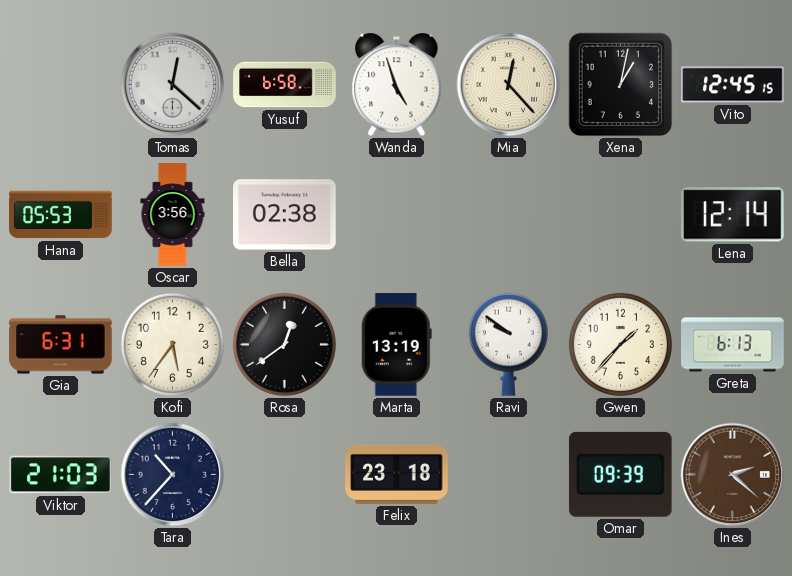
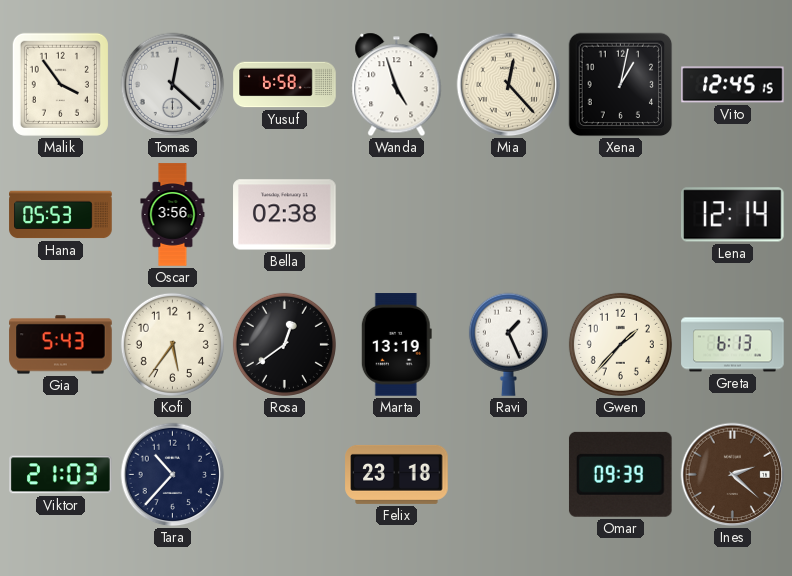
Malik: none -> 3:54
Gia: 6:31 -> 5:43
Ravi: 9:51 -> 1:26
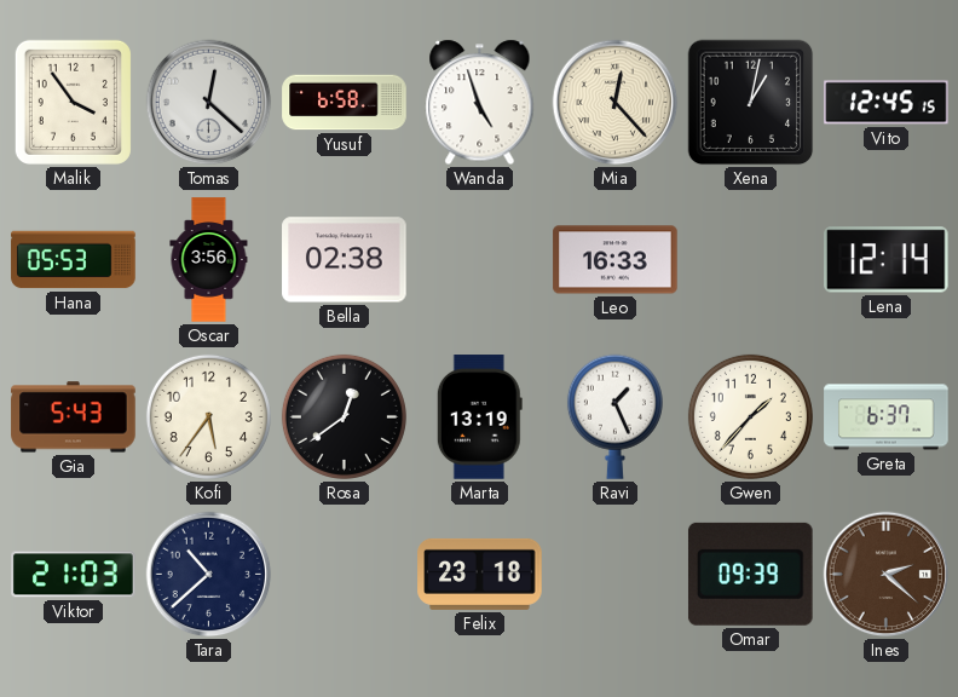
Leo: none -> 16:33
Greta: 6:13 -> 6:37
Tara: 10:37 -> 10:38
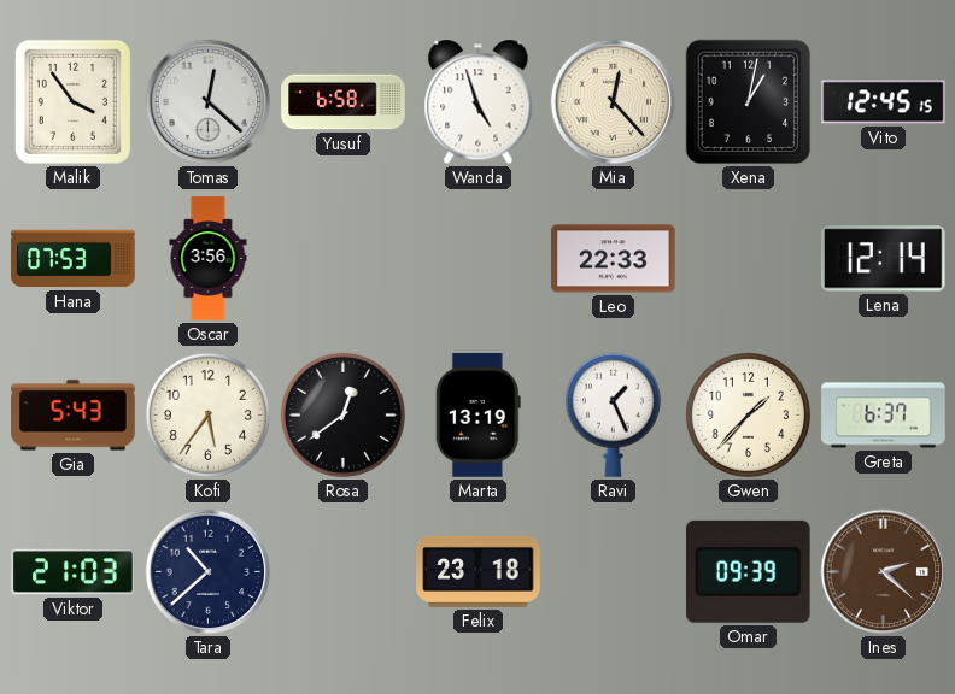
Hana: 05:53 -> 07:53
Bella: 02:38 -> none
Leo: 16:33 -> 22:33
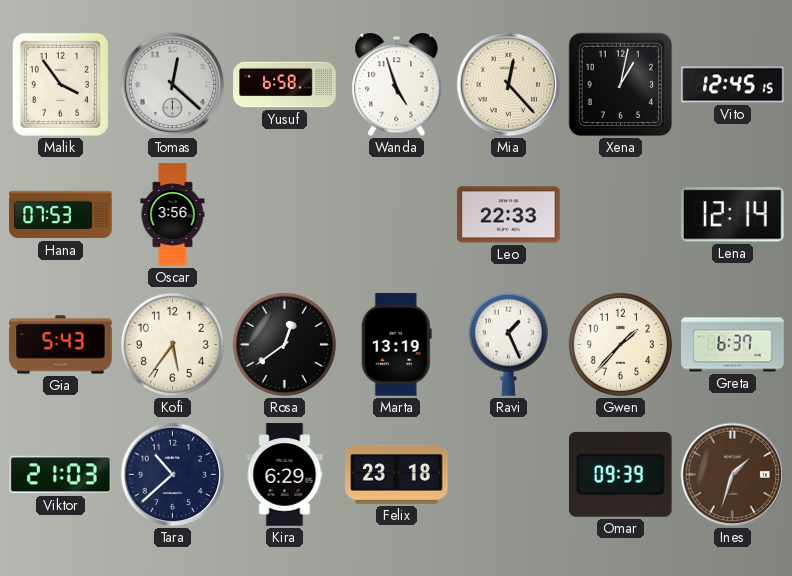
Kira: none -> 6:29
Ines: 2:22 -> 1:33
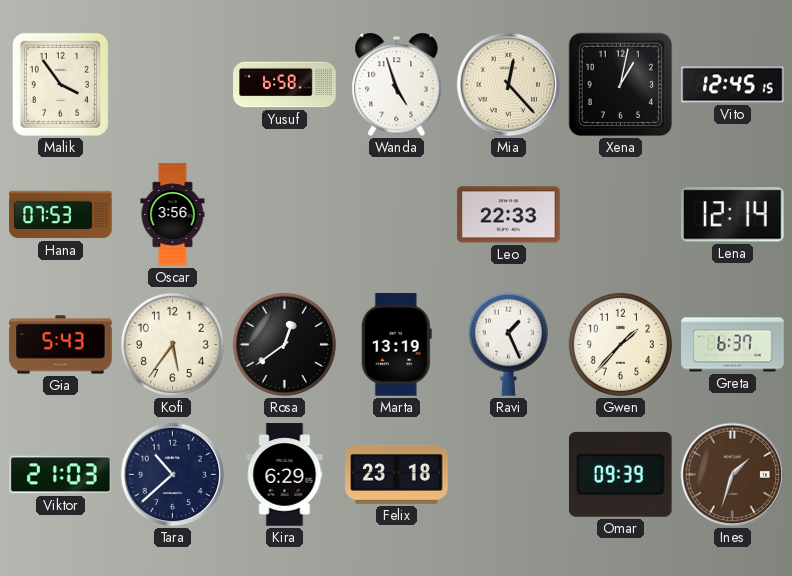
Tomas: 12:22 -> none
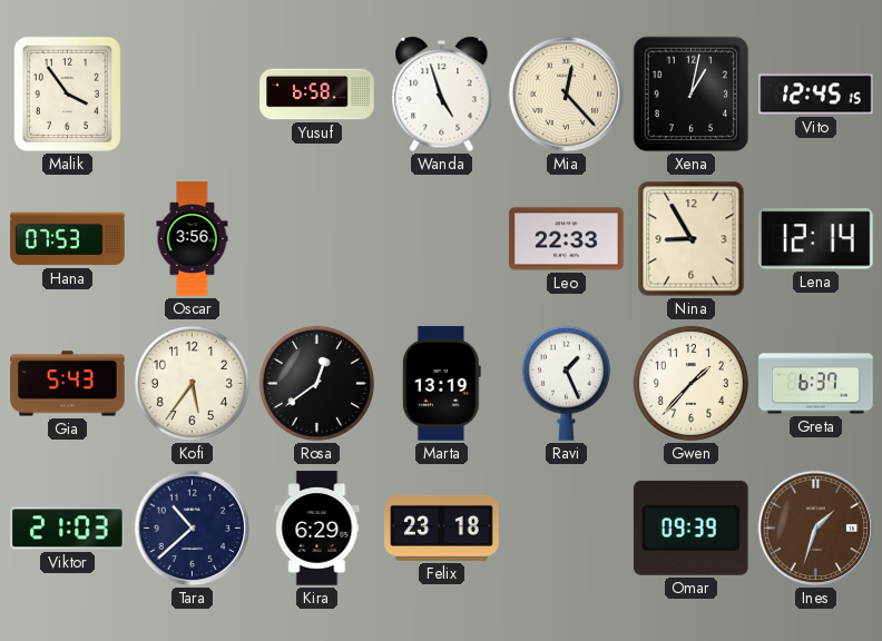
Nina: none -> 8:55
